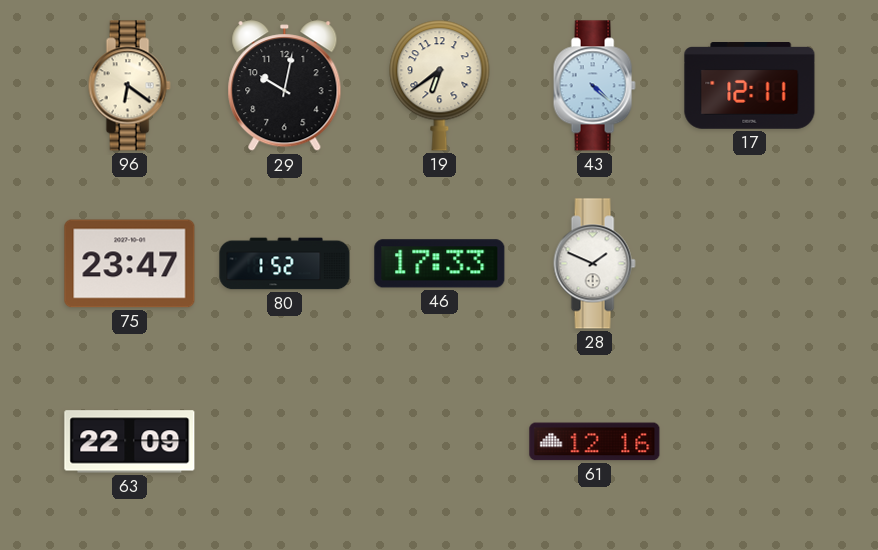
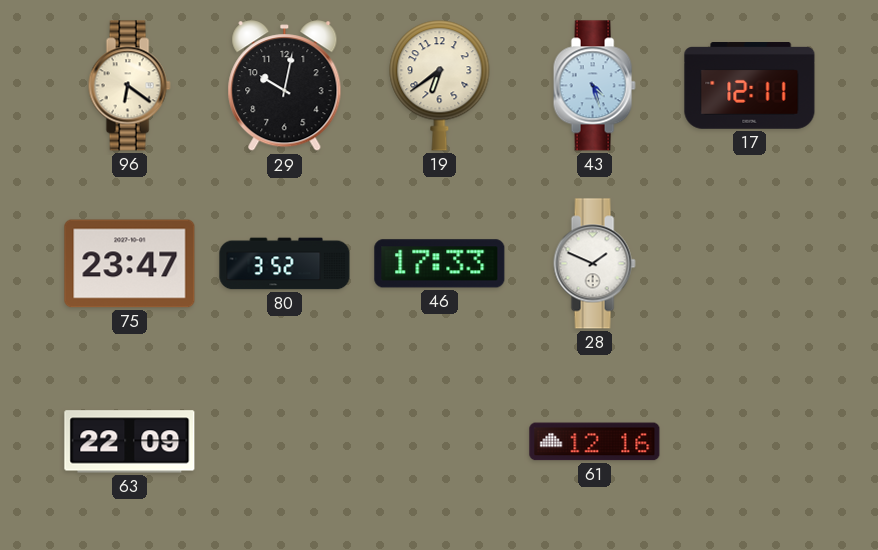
43: 4:22 -> 4:27
80: 1:52 -> 3:52
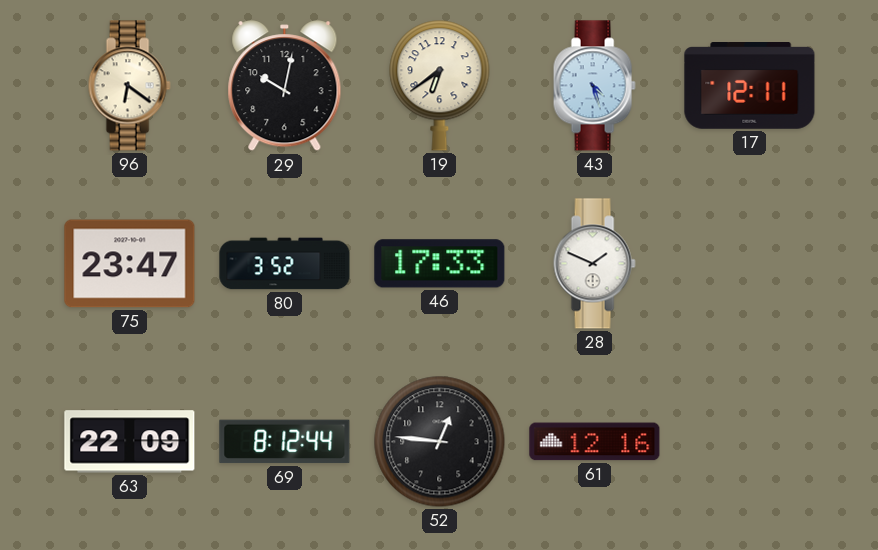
69: none -> 8:12
52: none -> 12:46
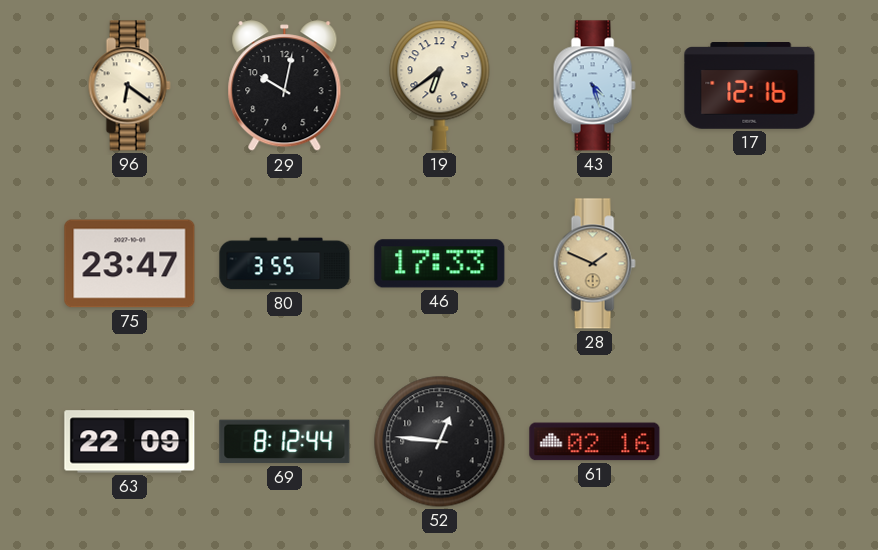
17: 12:11 -> 12:16
80: 3:52 -> 3:55
28 dial: white -> champagne
61: 12:16 -> 02:16
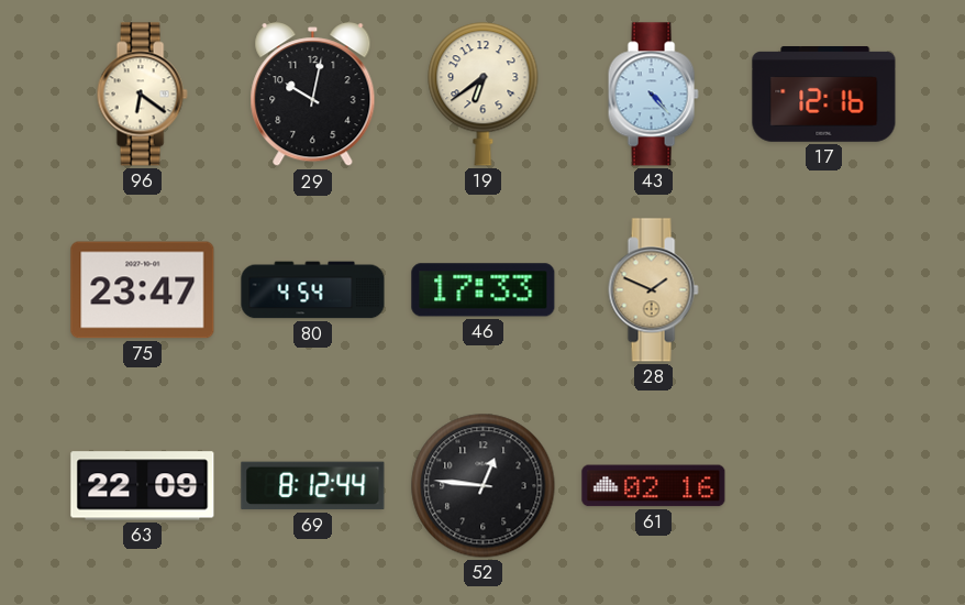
43: 4:27 -> 4:23
80: 3:55 -> 4:54
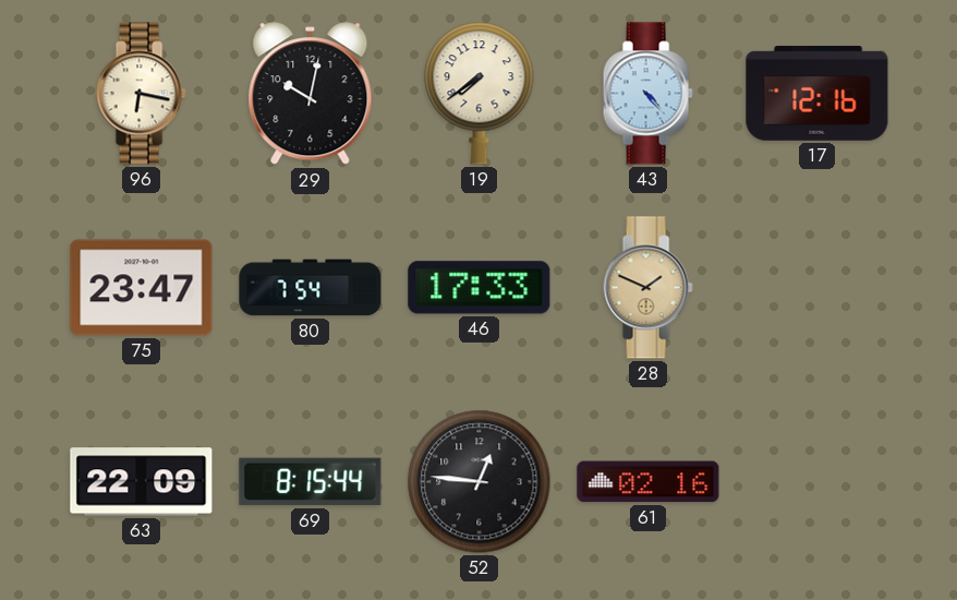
96: 6:21 -> 6:17
19: 6:39 -> 7:39
80: 4:54 -> 7:54
69: 8:12 -> 8:15
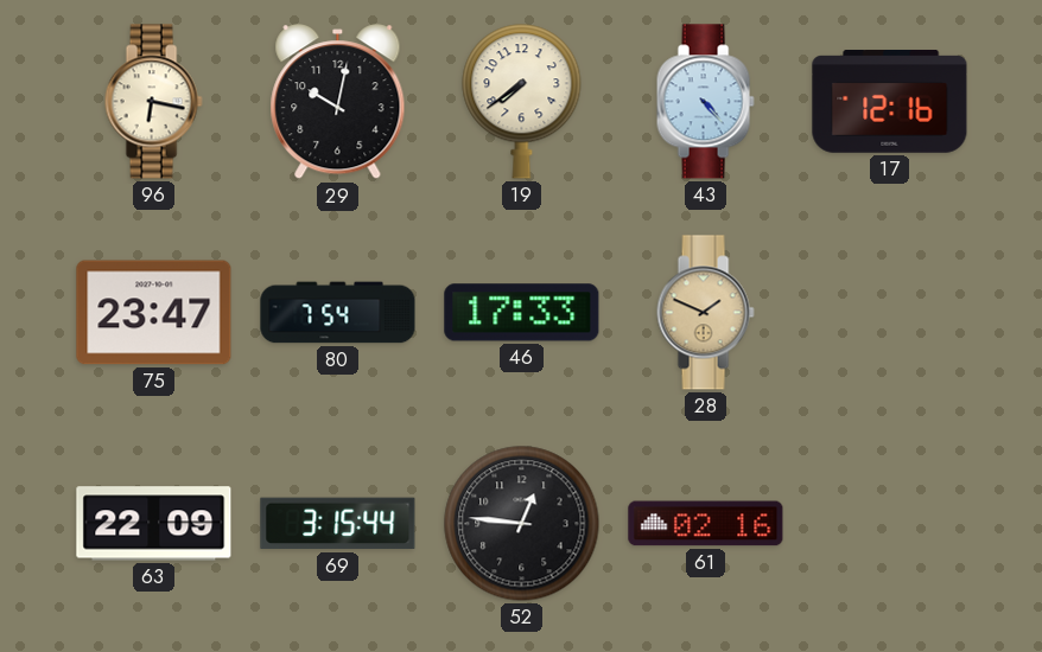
69: 8:15 -> 3:15
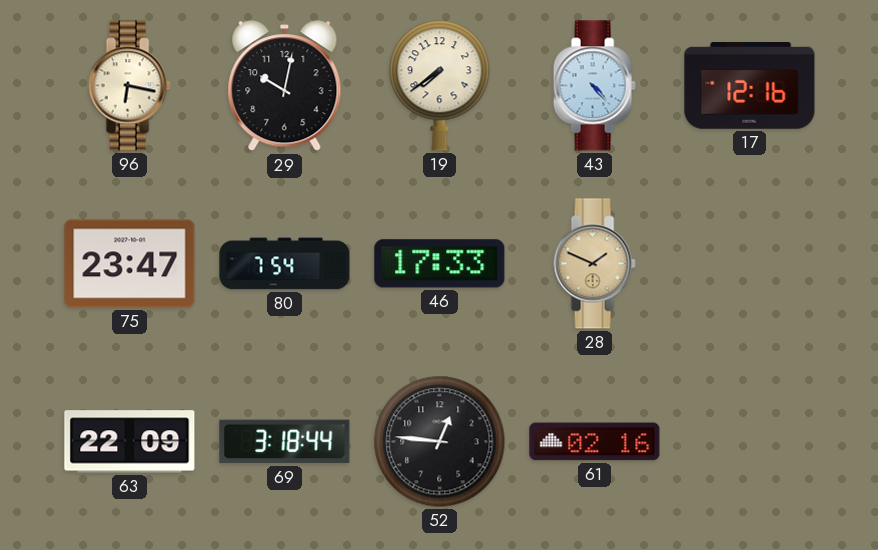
69: 3:15 -> 3:18
